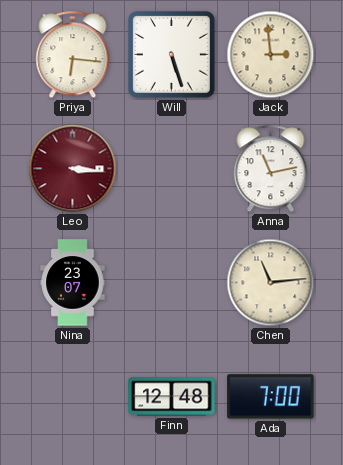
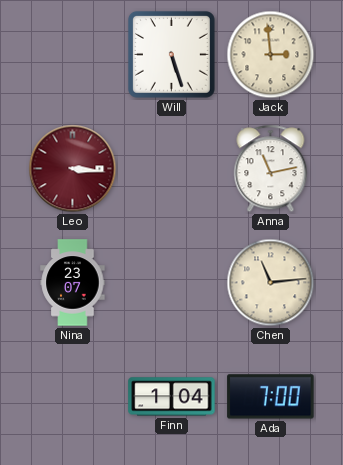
Priya: 6:16 -> none
Finn: 12:48 -> 1:04
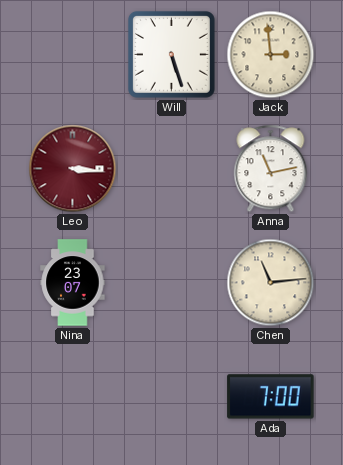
Finn: 1:04 -> none
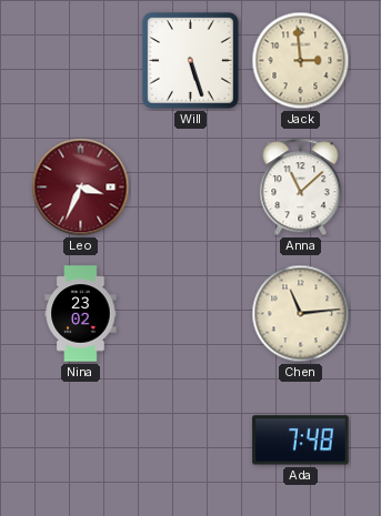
Leo: 3:16 -> 3:34
Anna: 11:13 -> 11:08
Nina: 23:07 -> 23:02
Ada: 7:00 -> 7:48
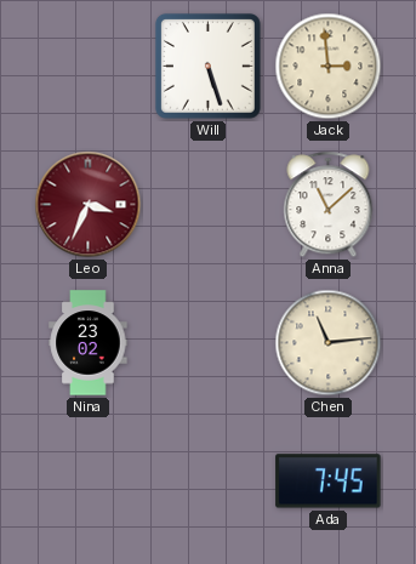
Ada: 7:48 -> 7:45
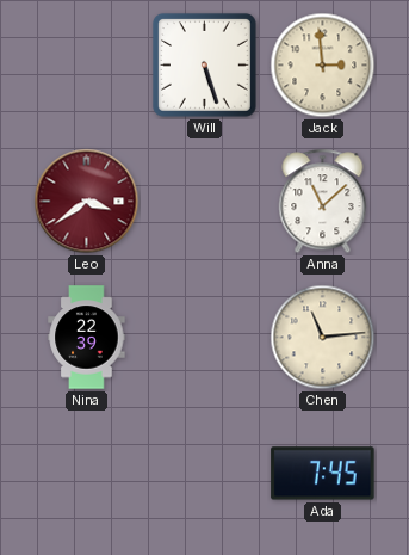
Leo: 3:34 -> 3:39
Nina: 23:02 -> 22:39
